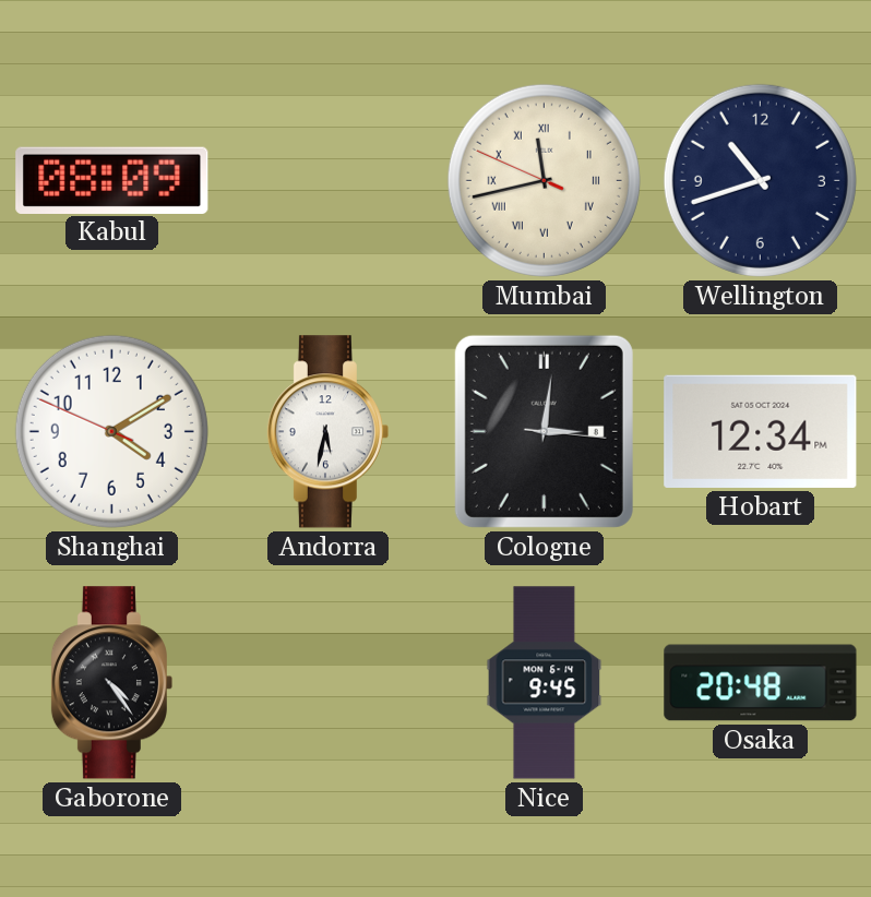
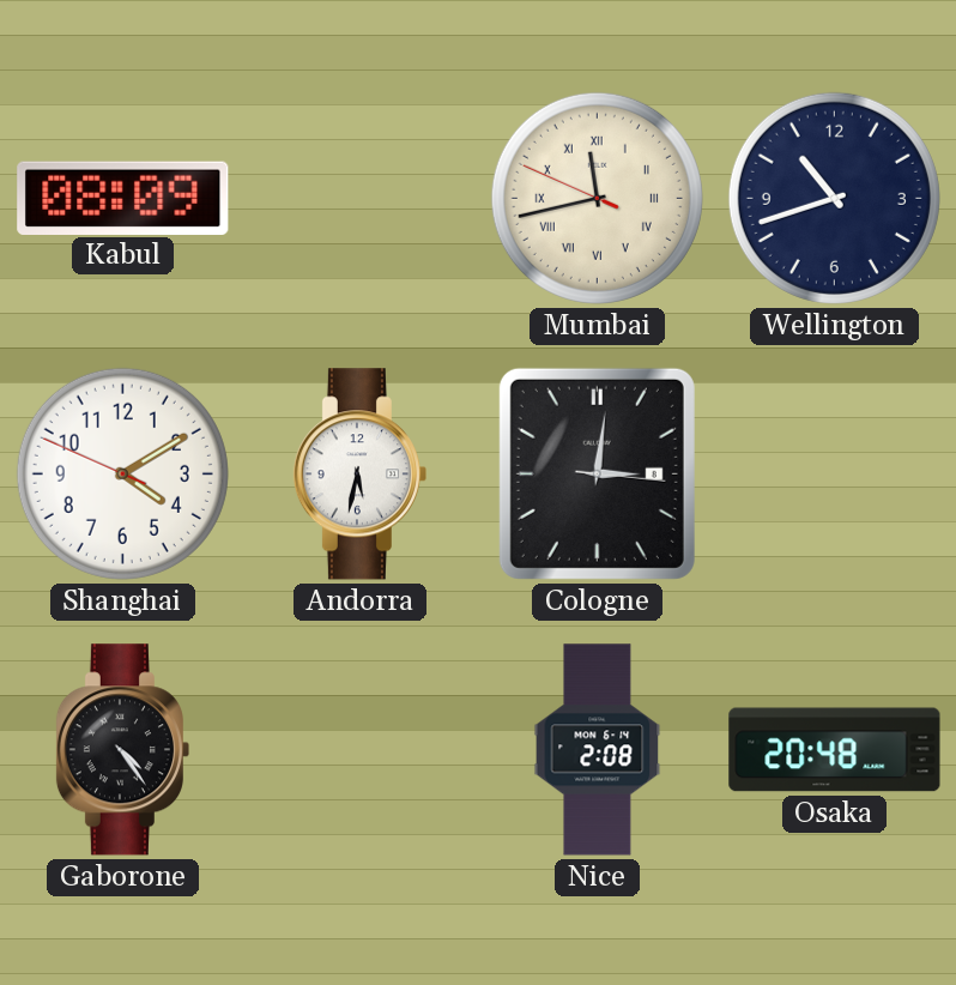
Hobart: 12:34 -> none
Nice: 9:45 -> 2:08
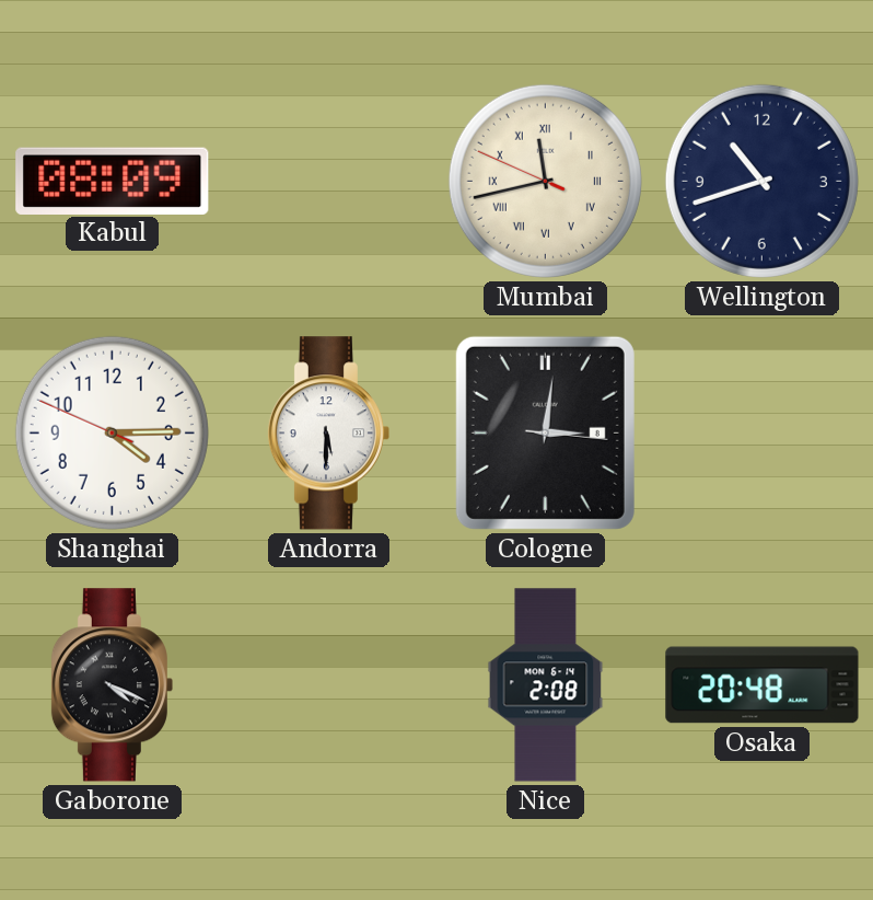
Shanghai: 4:09 -> 4:14
Andorra: 5:32 -> 5:30
Gaborone: 4:24 -> 4:19
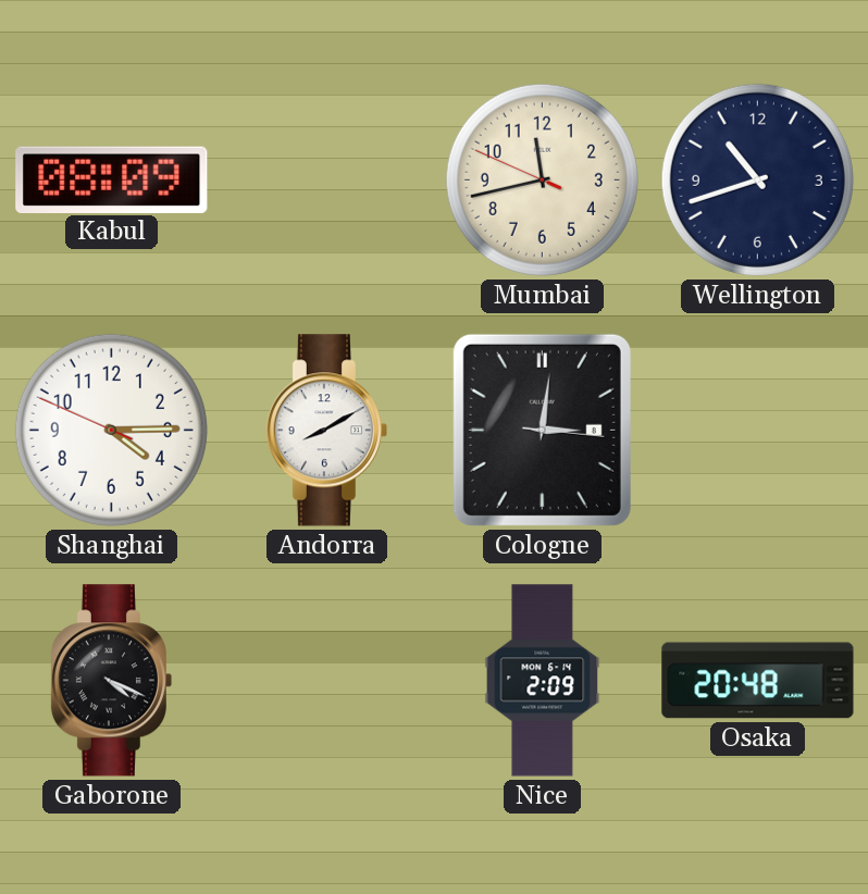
Mumbai numerals: Roman -> Arabic
Andorra: 5:30 -> 8:10
Nice: 2:08 -> 2:09
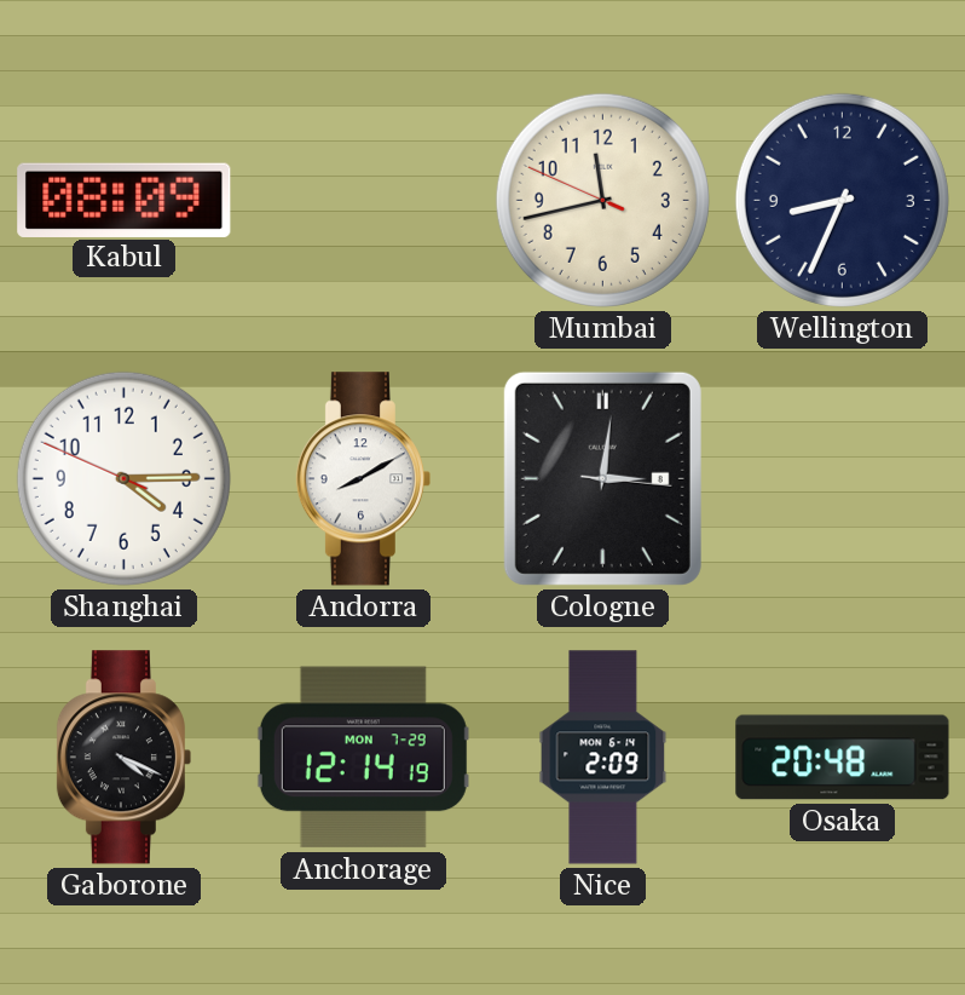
Wellington: 10:42 -> 8:34
Anchorage: none -> 12:14
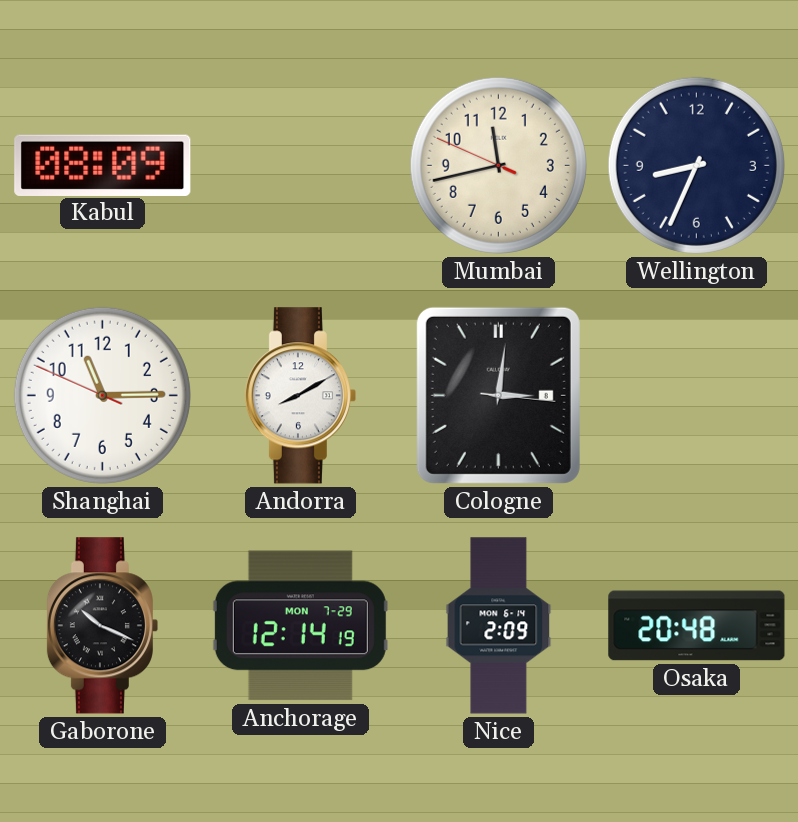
Shanghai: 4:14 -> 11:14
Gaborone: 4:19 -> 10:19
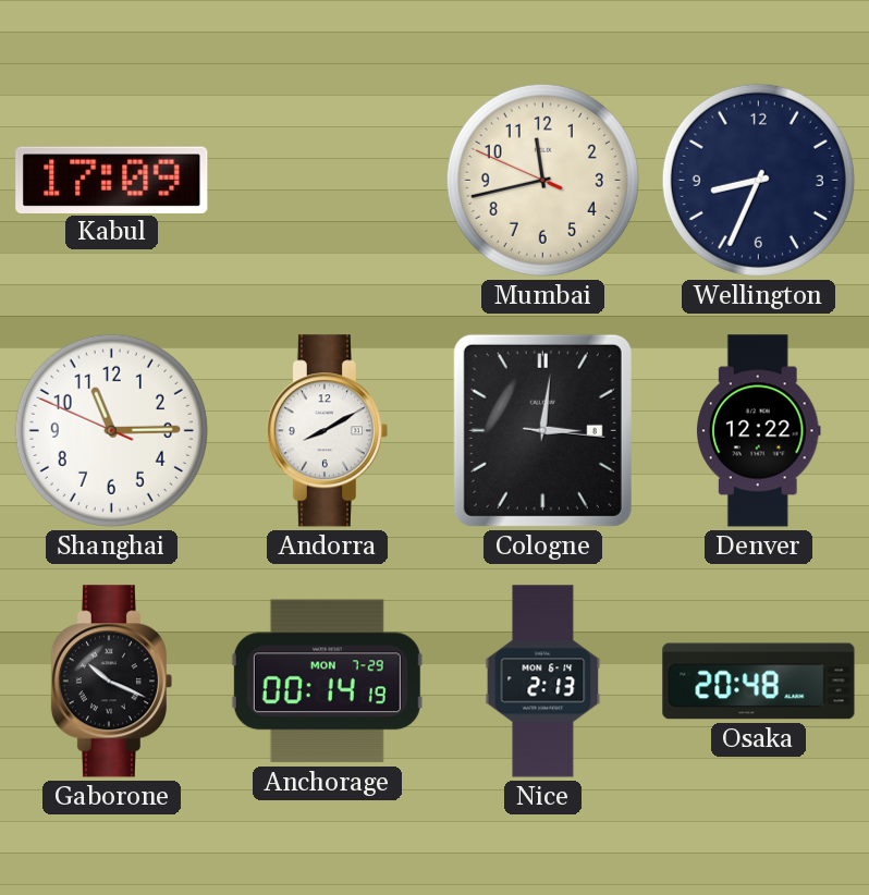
Kabul: 08:09 -> 17:09
Denver: none -> 12:22
Anchorage: 12:14 -> 00:14
Nice: 2:09 -> 2:13
